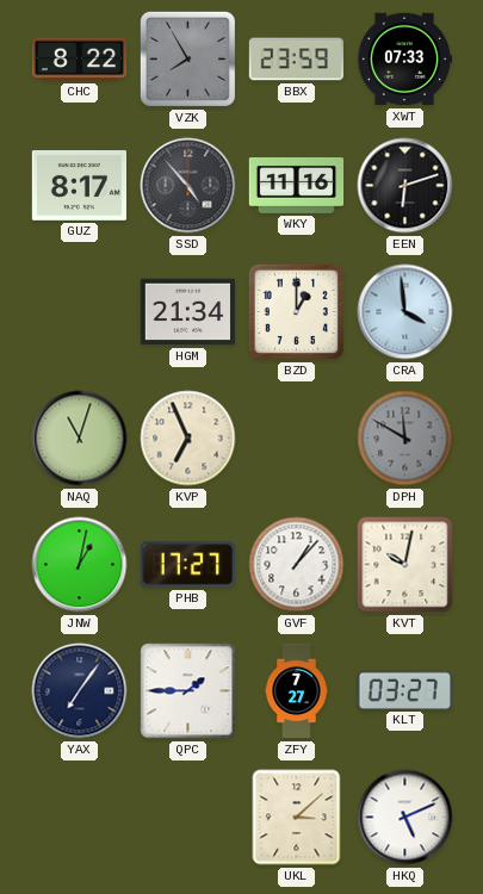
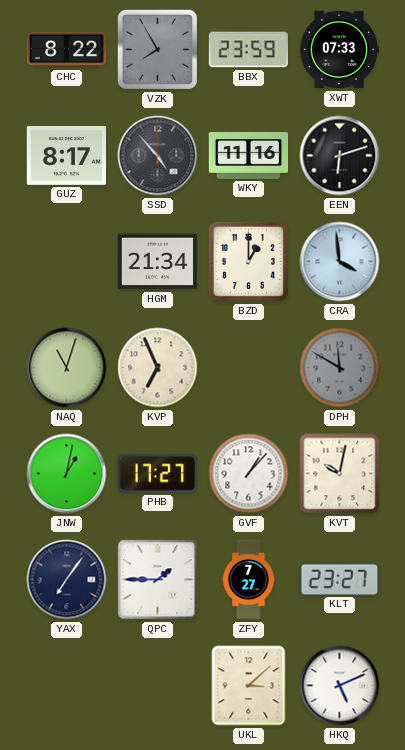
KLT: 03:27 -> 23:27
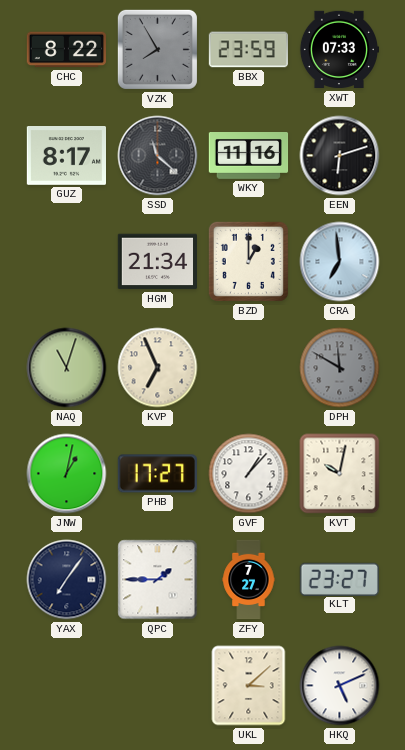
SSD: 4:53 -> 11:22
CRA: 3:59 -> 6:59
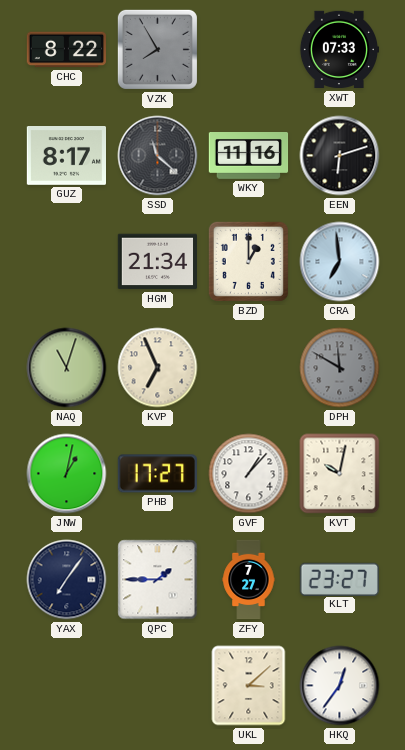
BBX: 23:59 -> none
HKQ: 5:11 -> 12:36
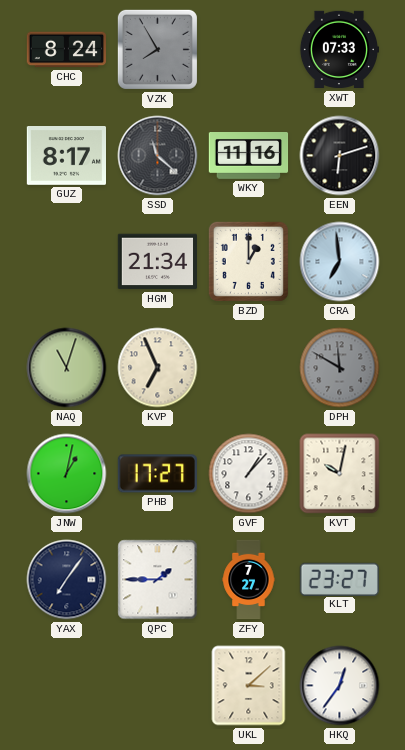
CHC: 8:22 -> 8:24
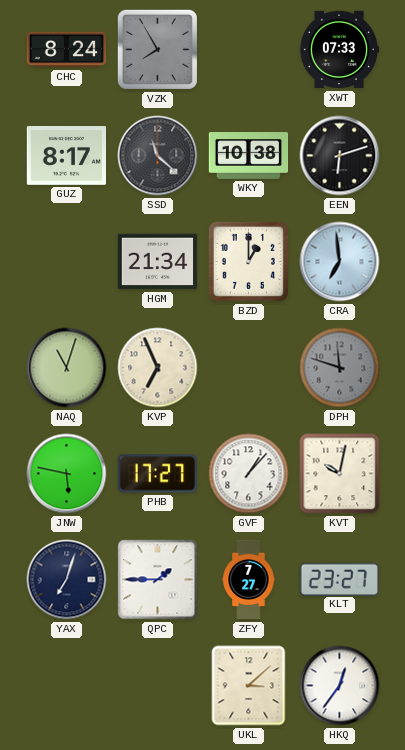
WKY: 11:16 -> 10:38
DPH: 11:50 -> 11:48
JNW: 1:02 -> 5:47
YAX: 7:06 -> 7:03
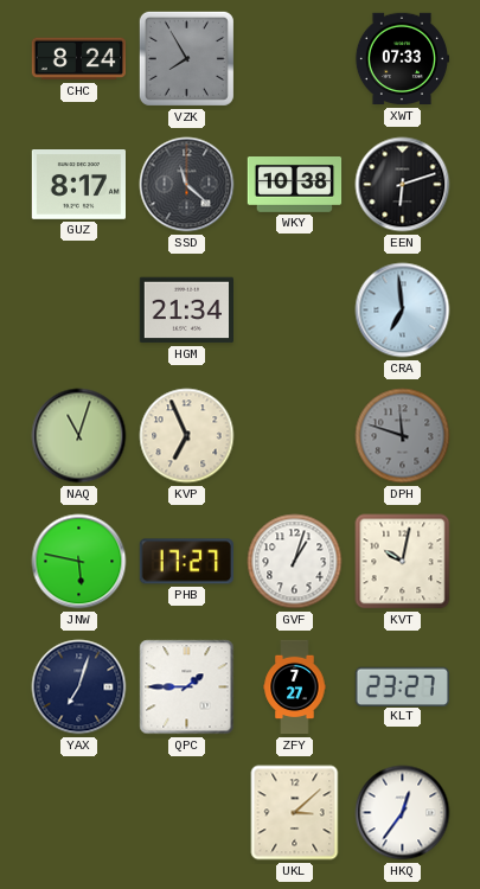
BZD: 1:00 -> none
GVF: 1:07 -> 1:03
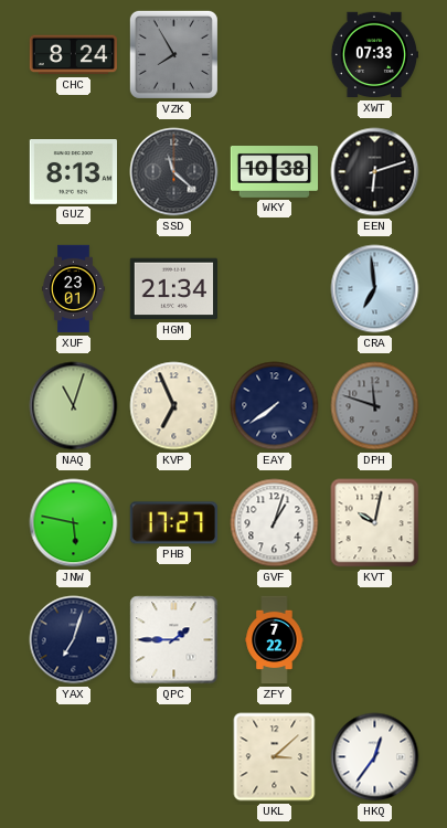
GUZ: 8:17 -> 8:13
XUF: none -> 23:01
EAY: none -> 7:39
ZFY: 7:27 -> 7:22
KLT: 23:27 -> none
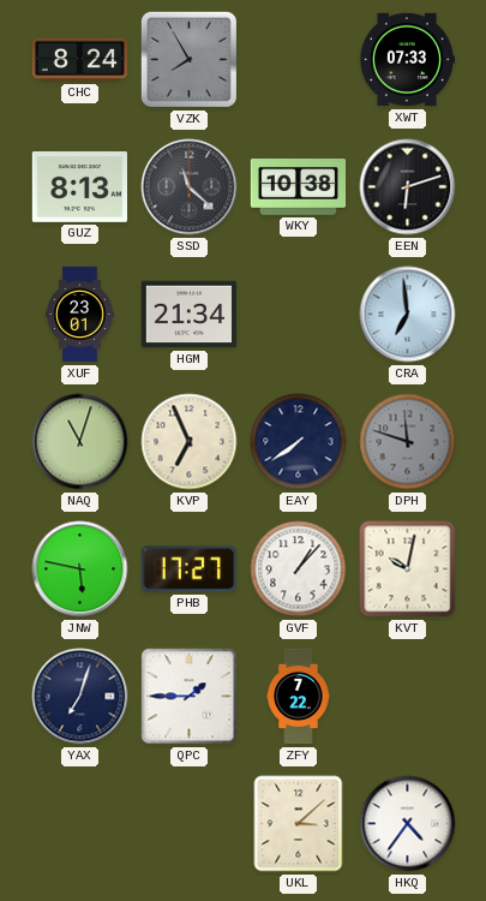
GVF: 1:03 -> 1:07
HKQ: 12:36 -> 4:36
